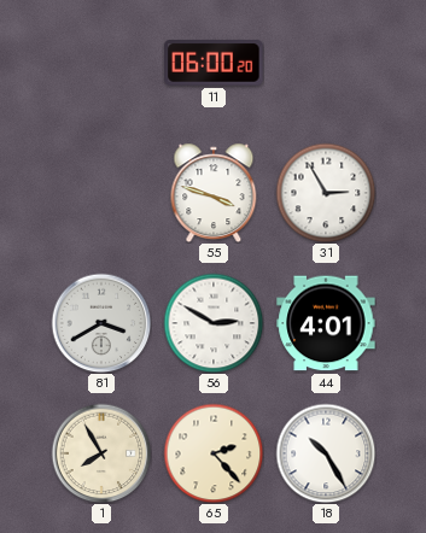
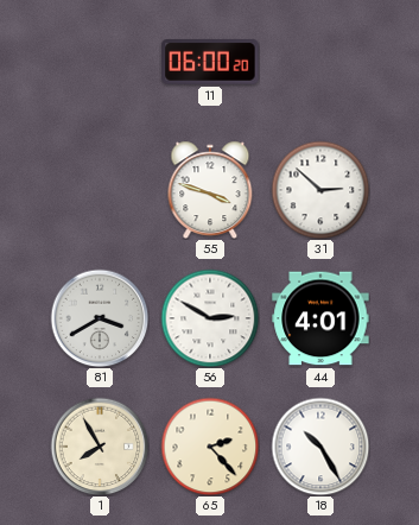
31: 2:55 -> 2:52
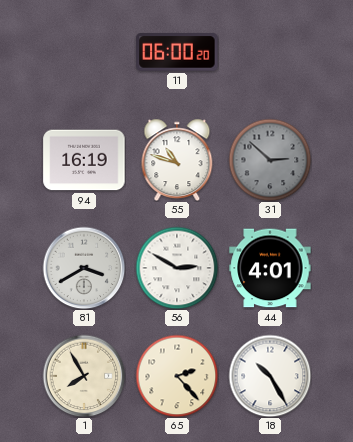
94: none -> 16:19
55: 3:48 -> 10:48
31 dial: white -> grey
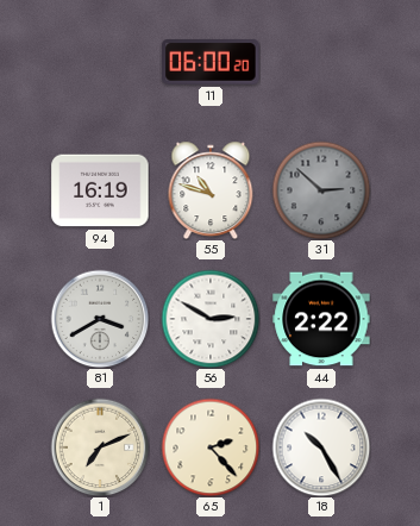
44: 4:01 -> 2:22
1: 7:55 -> 7:11
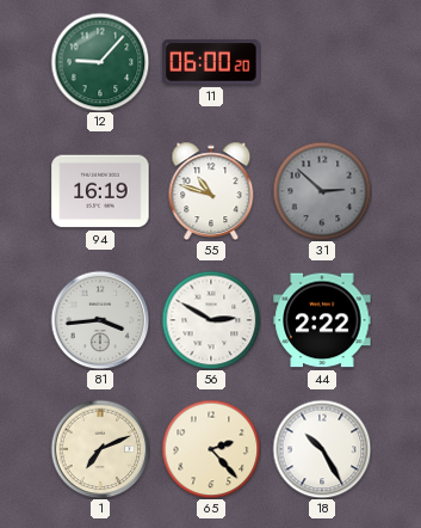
12: none -> 9:07
81: 3:40 -> 3:44
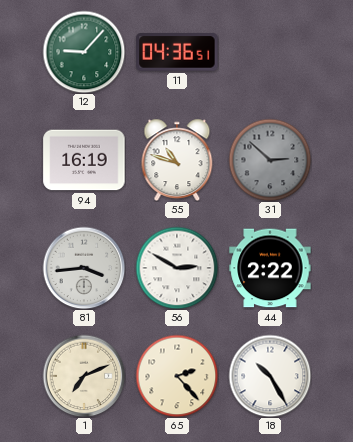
11: 06:00 -> 04:36
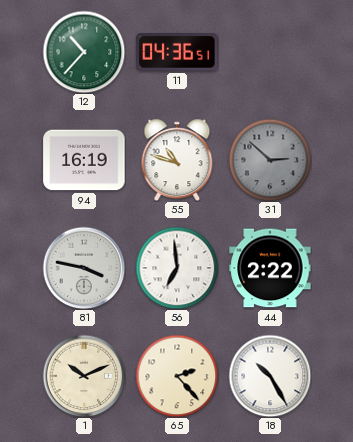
12: 9:07 -> 10:37
81: 3:44 -> 3:47
56: 2:50 -> 6:59
1: 7:11 -> 10:11
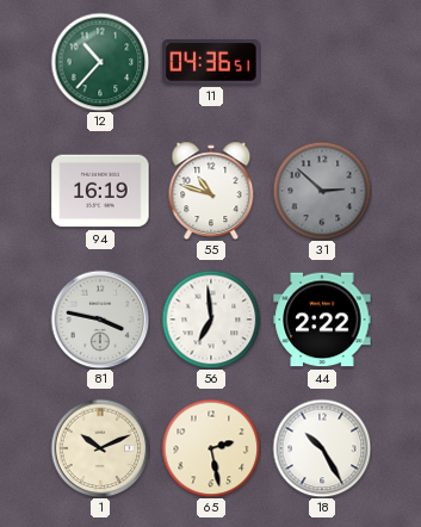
65: 2:23 -> 2:28
